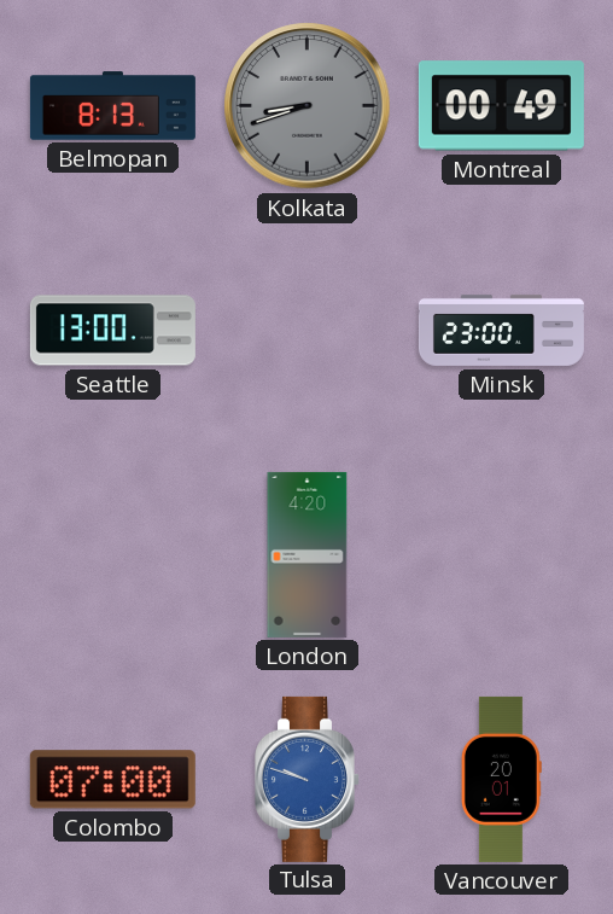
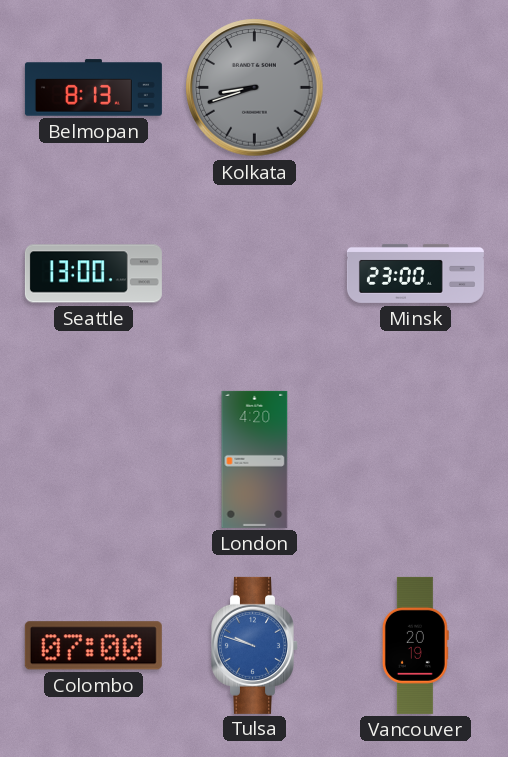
Montreal: 00:49 -> none
Vancouver: 20:01 -> 20:19
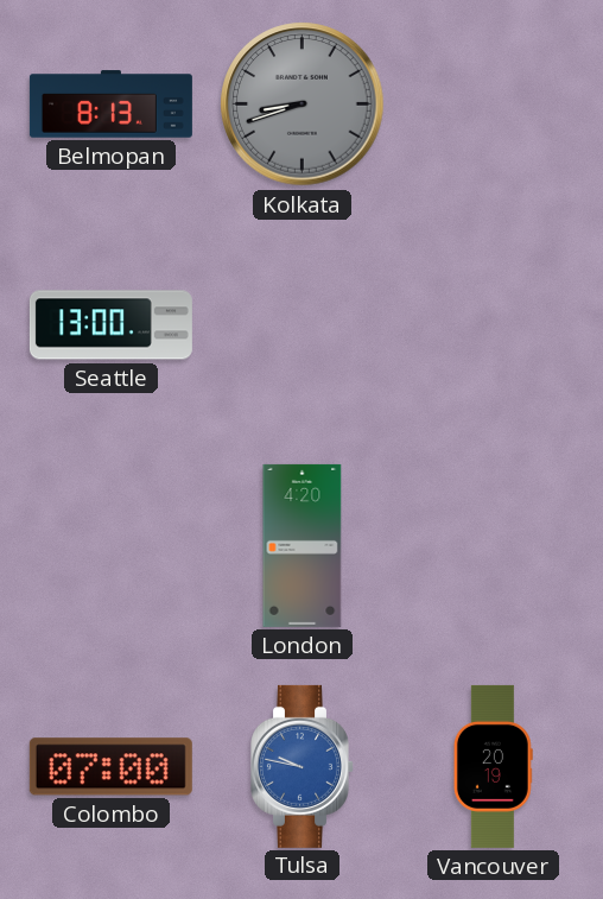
Minsk: 23:00 -> none
Tulsa: 9:48 -> 9:47
